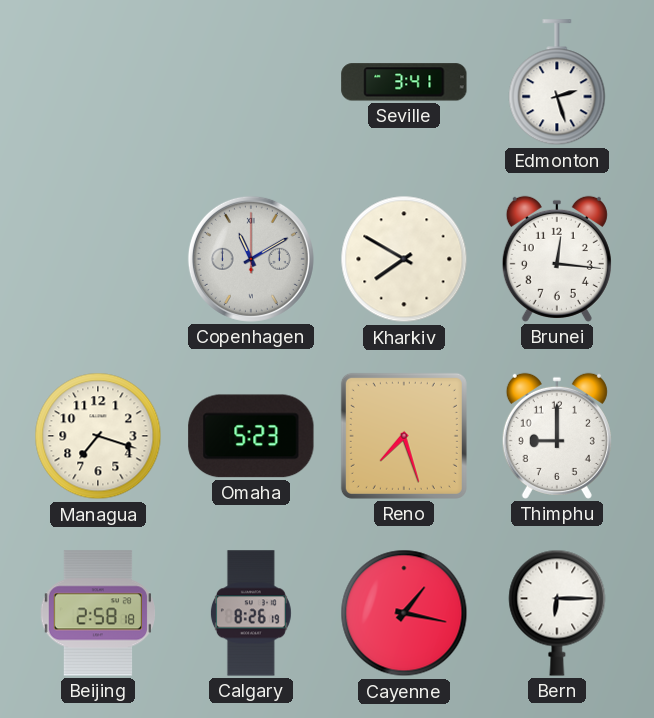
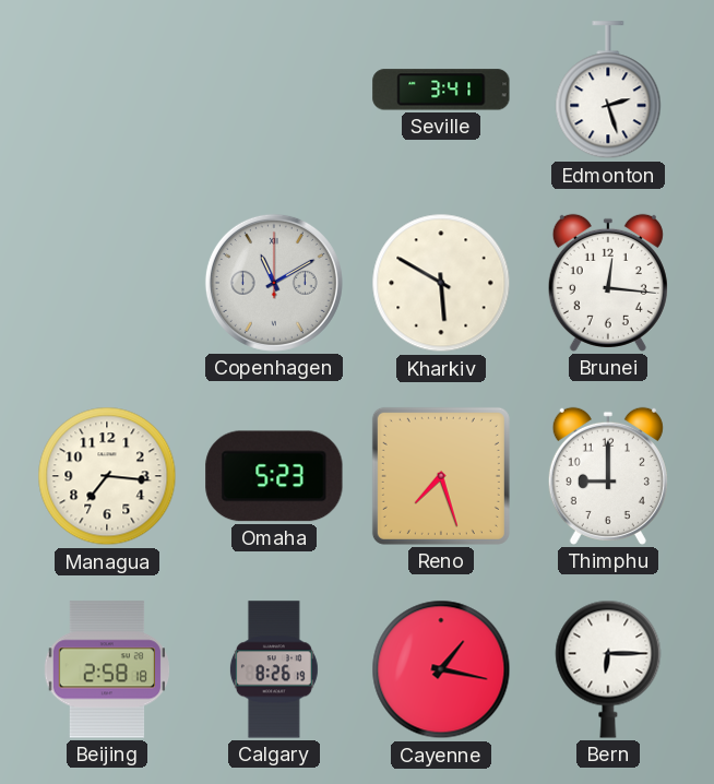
Kharkiv: 7:50 -> 5:50
Managua: 7:18 -> 7:16
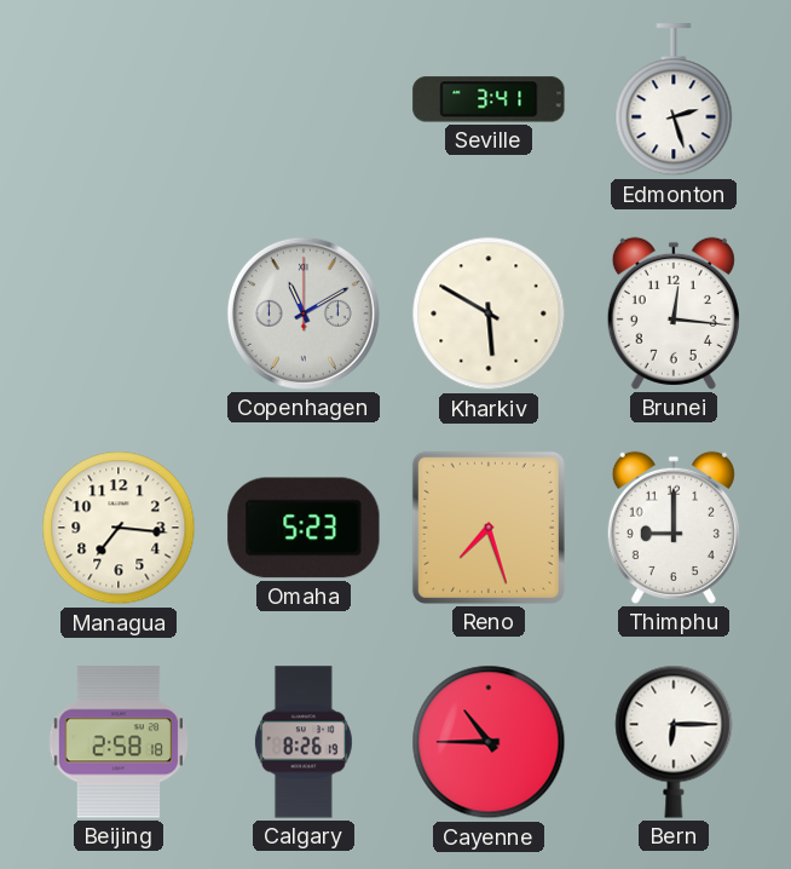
Cayenne: 1:17 -> 10:45
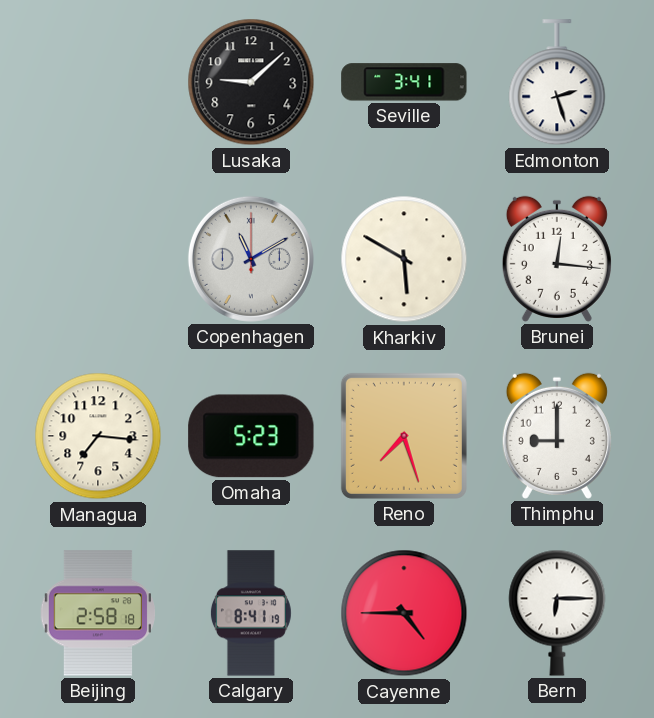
Lusaka: none -> 9:08
Calgary: 8:26 -> 8:41
Cayenne: 10:45 -> 4:45
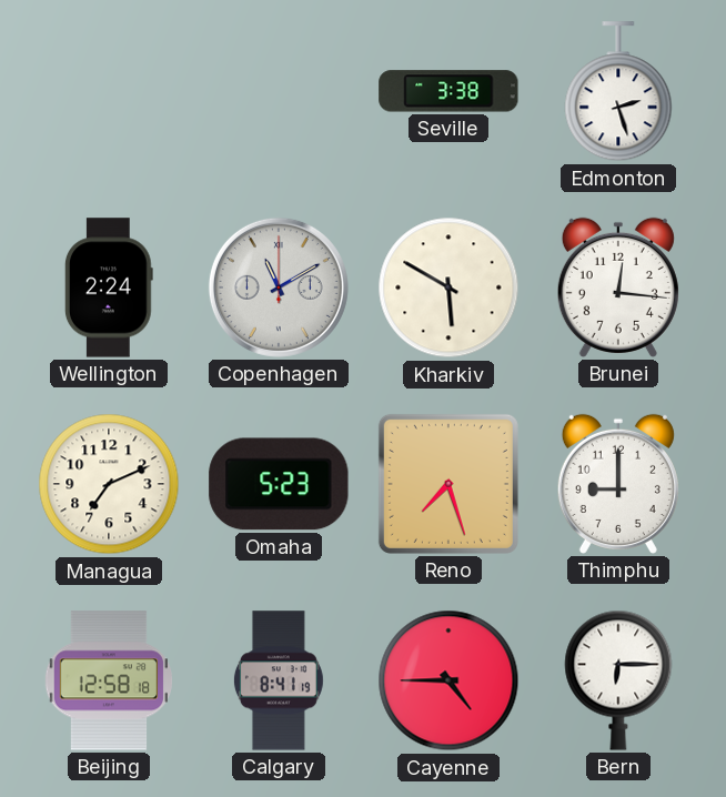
Lusaka: 9:08 -> none
Seville: 3:41 -> 3:38
Wellington: none -> 2:24
Managua: 7:16 -> 7:11
Beijing: 2:58 -> 12:58
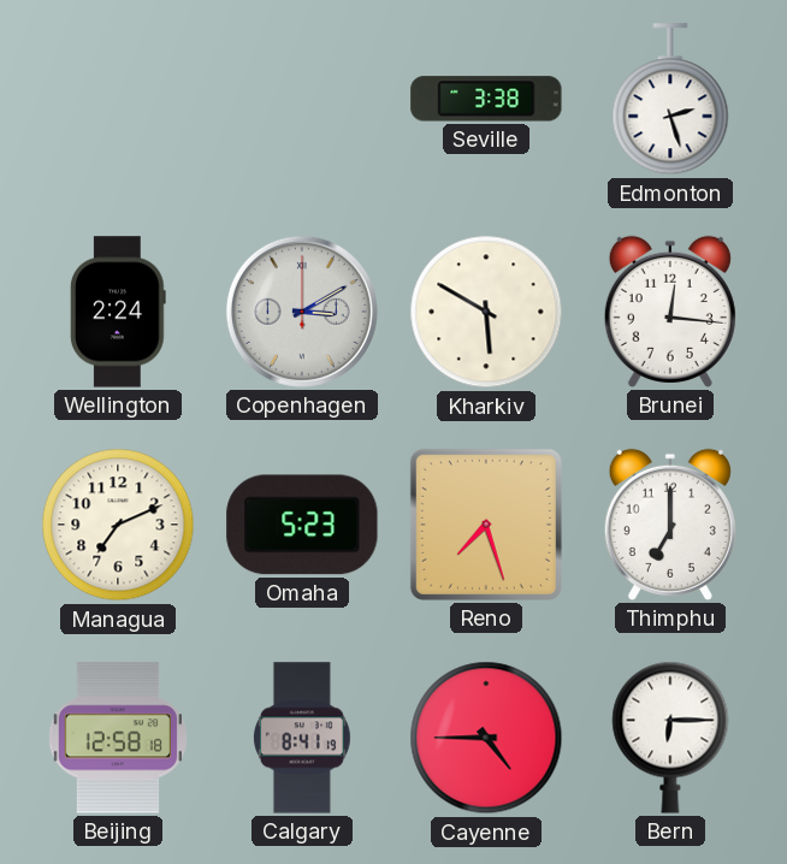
Copenhagen: 11:10 -> 3:10
Thimphu: 9:00 -> 7:00
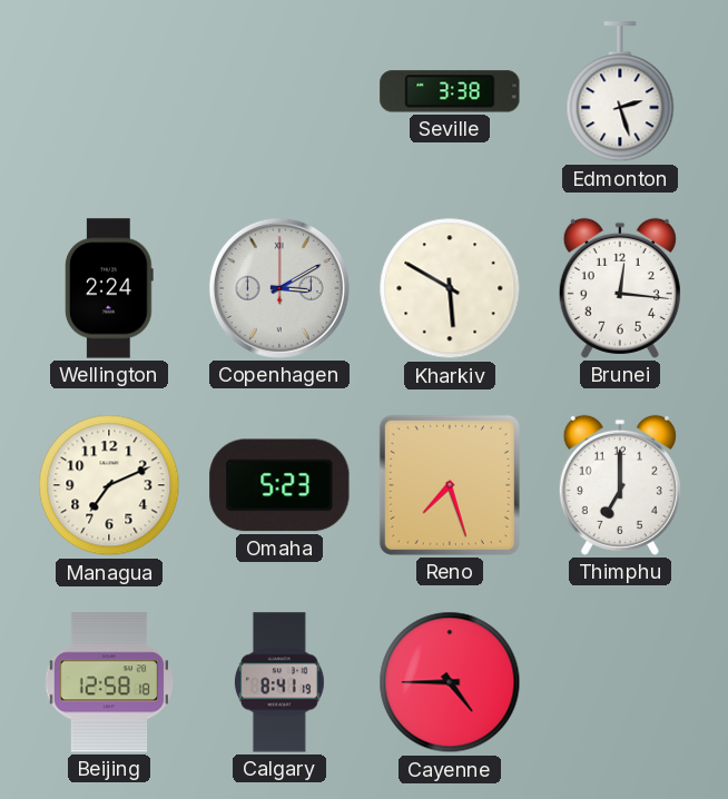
Bern: 6:15 -> none
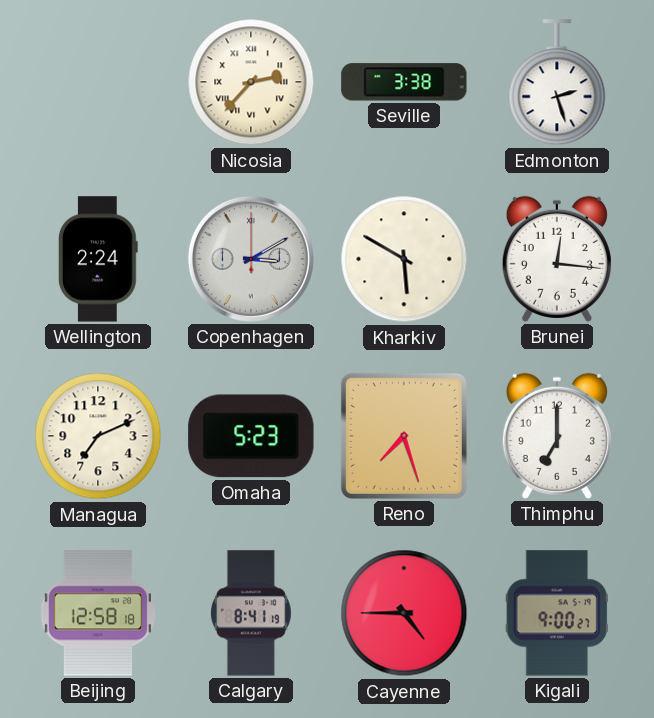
Nicosia: none -> 2:37
Kigali: none -> 9:00
